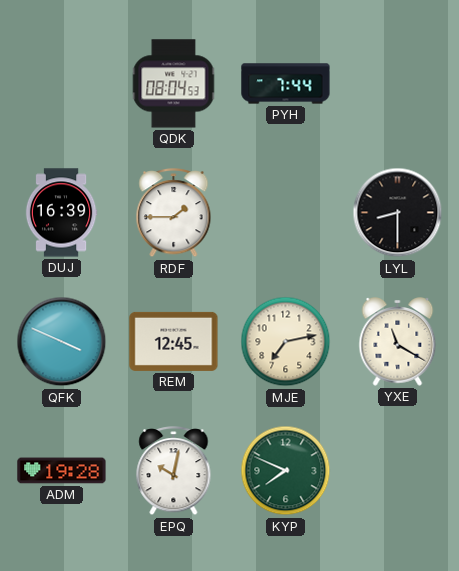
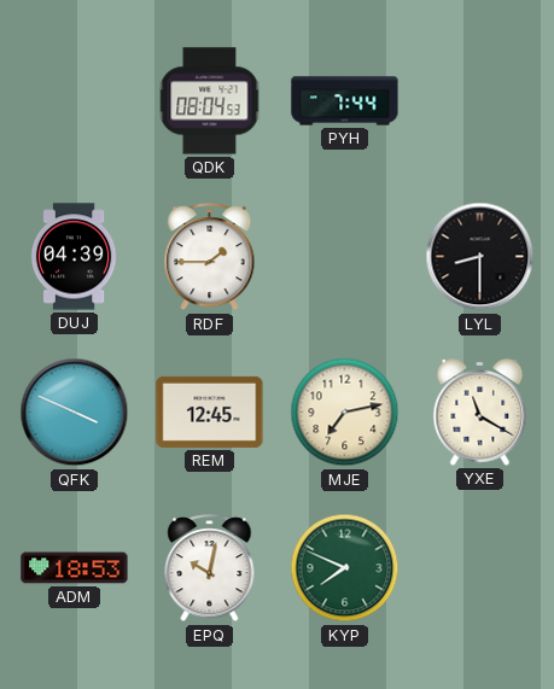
DUJ: 16:39 -> 04:39
ADM: 19:28 -> 18:53
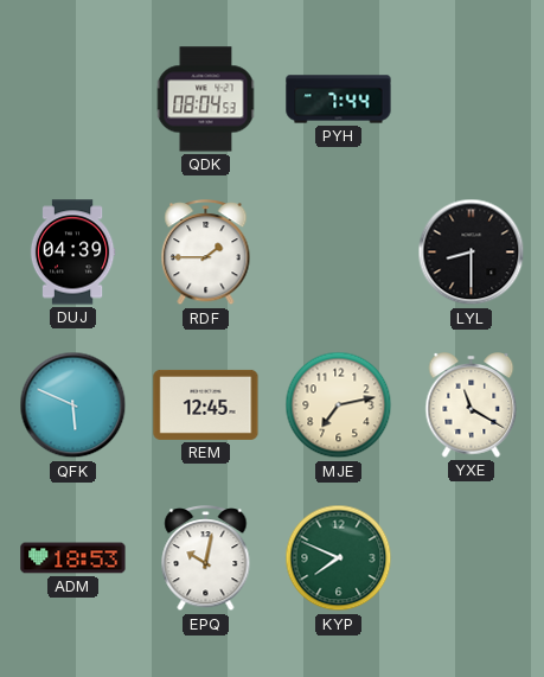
QFK: 3:49 -> 5:49
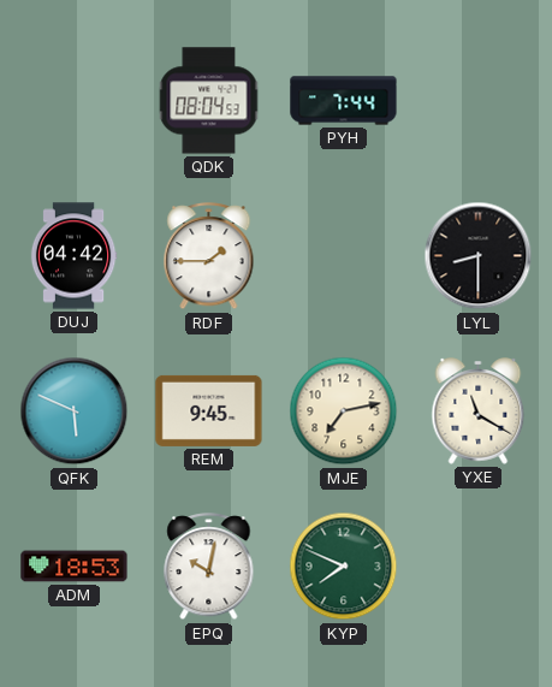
DUJ: 04:39 -> 04:42
REM: 12:45 -> 9:45
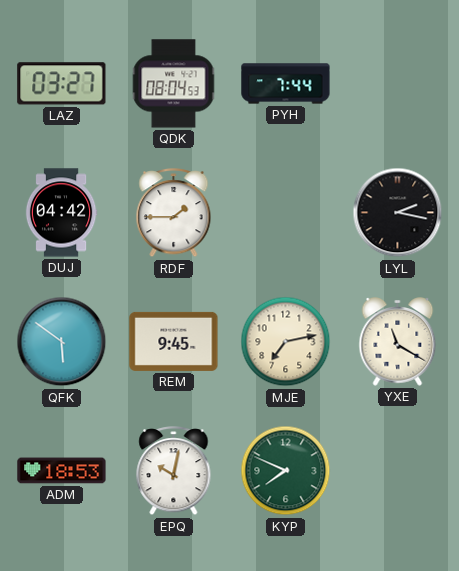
LAZ: none -> 03:27
LYL: 8:30 -> 2:17
QFK: 5:49 -> 5:51
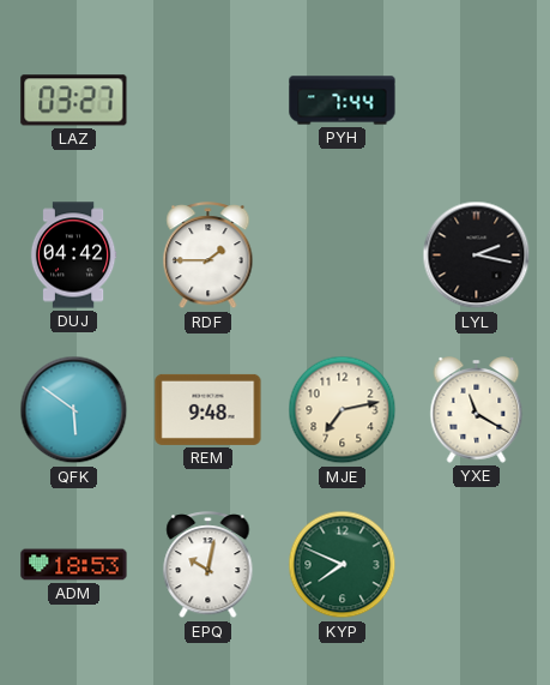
QDK: 08:04 -> none
REM: 9:45 -> 9:48
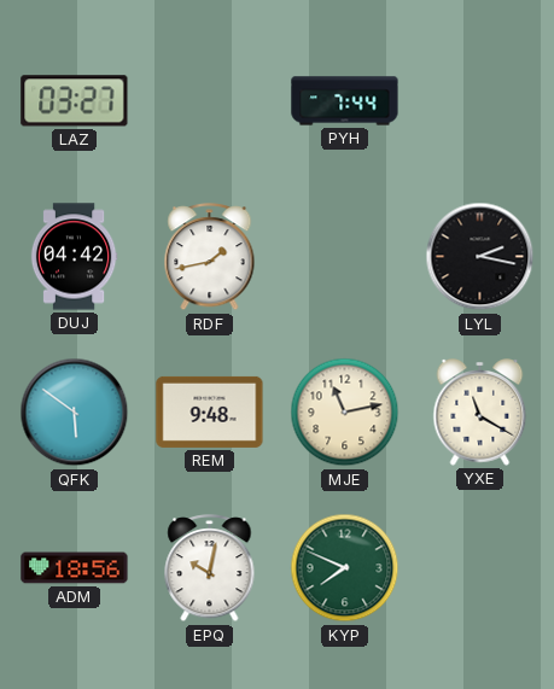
RDF: 1:45 -> 1:43
MJE: 7:13 -> 11:13
ADM: 18:53 -> 18:56
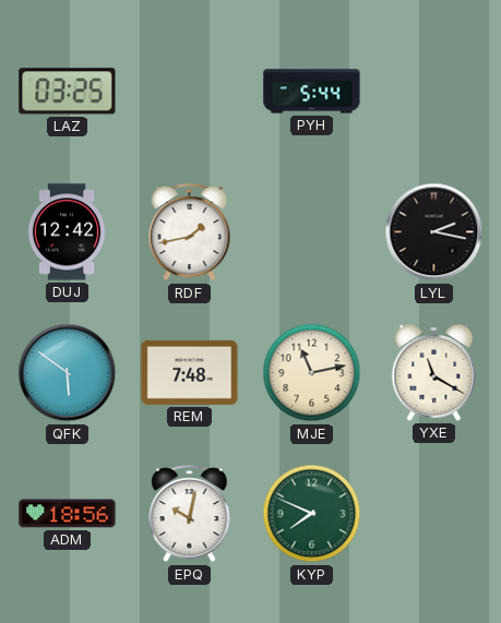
LAZ: 03:27 -> 03:25
PYH: 7:44 -> 5:44
DUJ: 04:42 -> 12:42
REM: 9:48 -> 7:48
